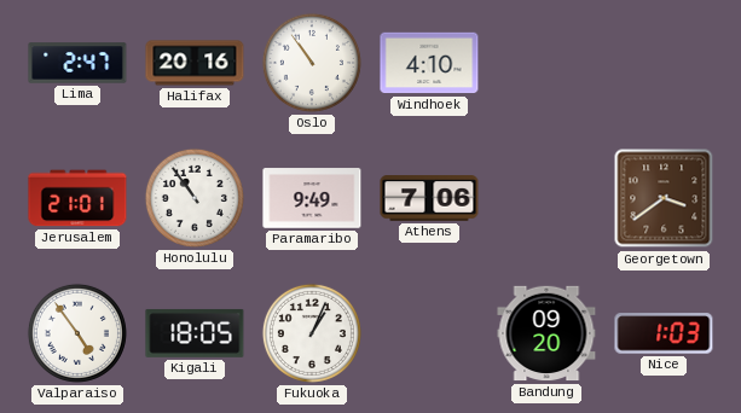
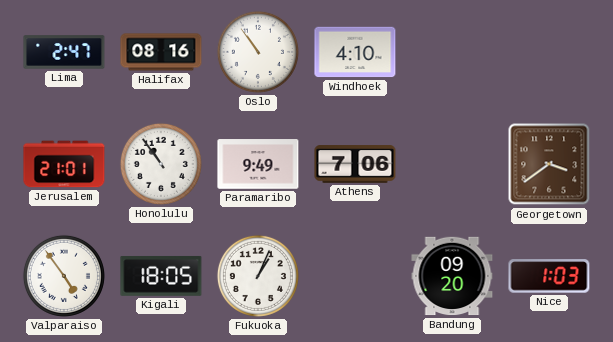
Halifax: 20:16 -> 08:16
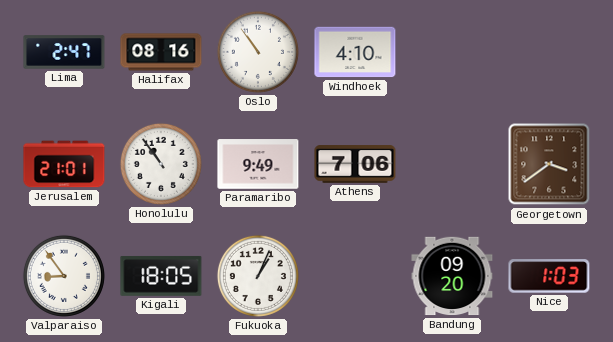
Valparaiso: 4:54 -> 8:54
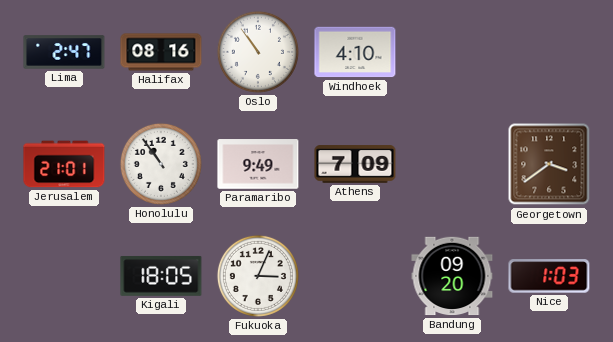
Athens: 7:06 -> 7:09
Valparaiso: 8:54 -> none
Fukuoka: 1:04 -> 3:04
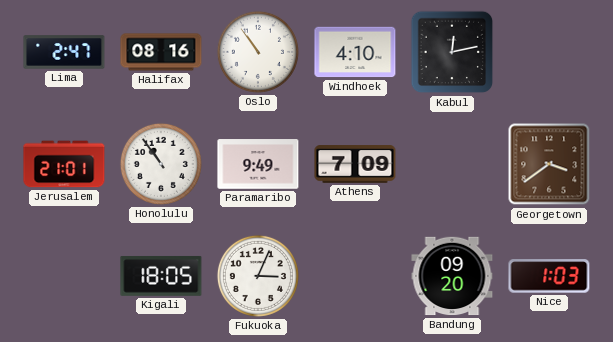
Kabul: none -> 12:13
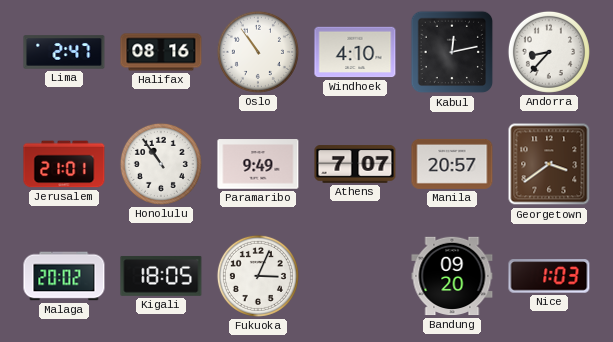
Andorra: none -> 8:37
Athens: 7:09 -> 7:07
Manila: none -> 20:57
Malaga: none -> 20:02
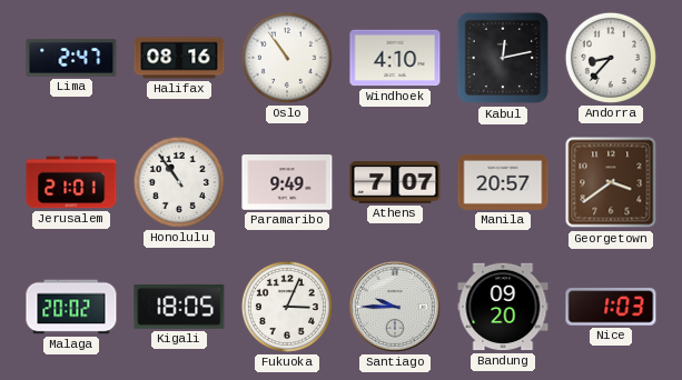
Santiago: none -> 9:45
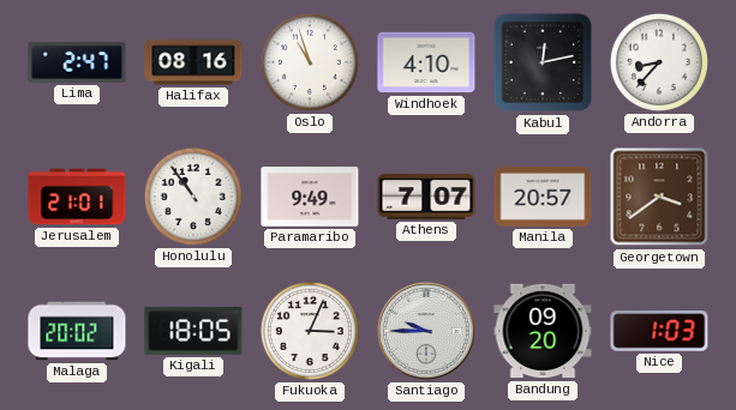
Oslo: 10:54 -> 10:57
